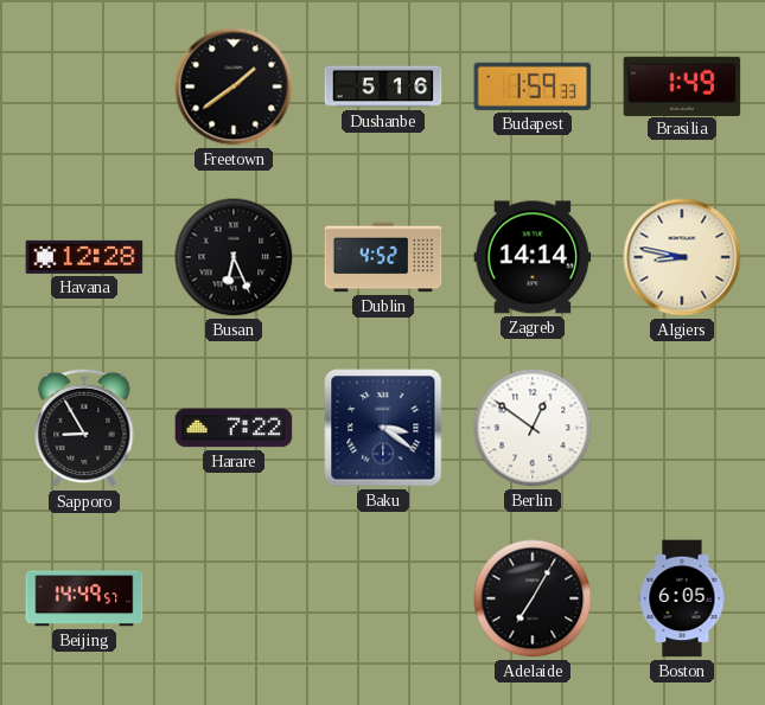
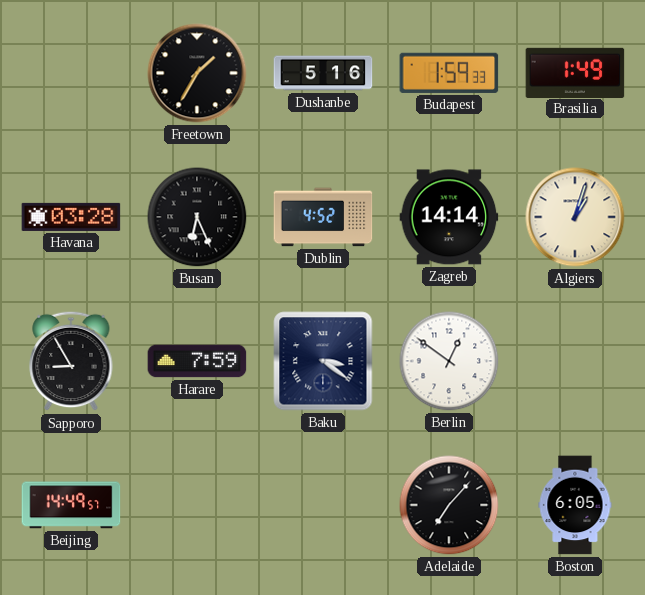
Freetown: 1:39 -> 1:35
Havana: 12:28 -> 03:28
Algiers: 8:47 -> 1:03
Harare: 7:22 -> 7:59
Adelaide: 7:05 -> 7:07
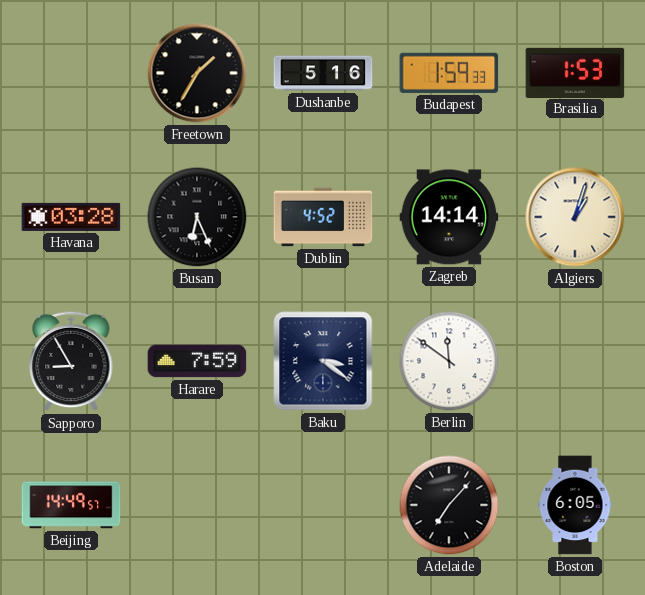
Brasilia: 1:49 -> 1:53
Berlin: 12:51 -> 11:51
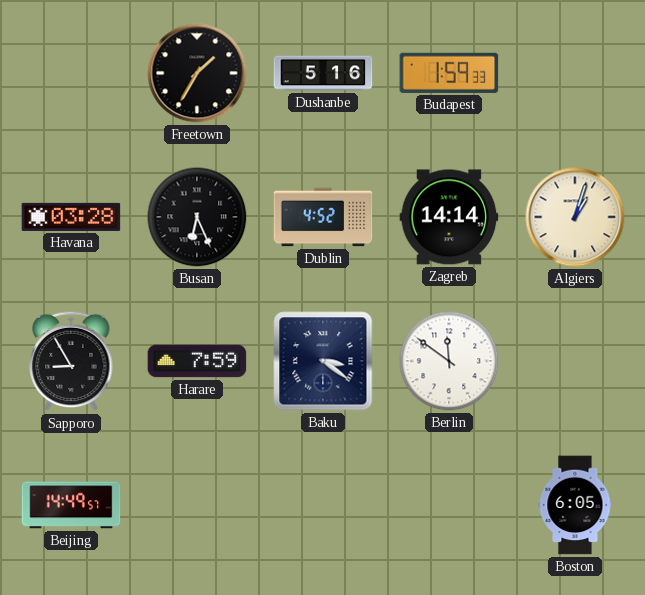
Brasilia: 1:53 -> none
Adelaide: 7:07 -> none
